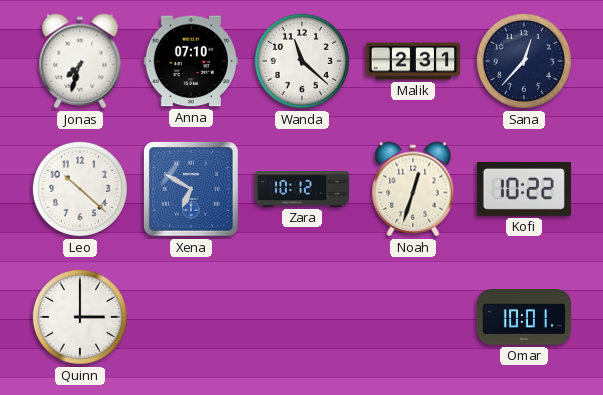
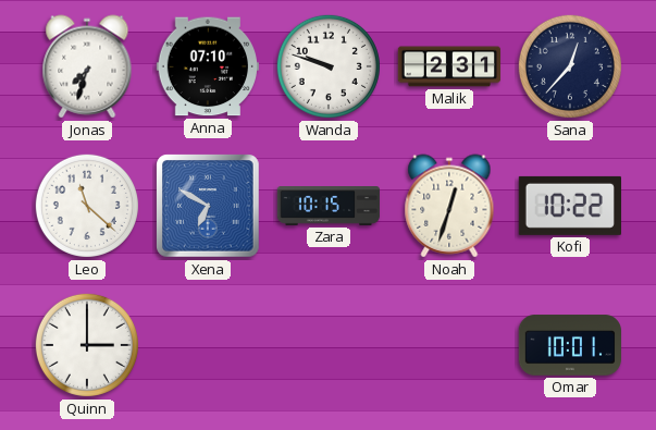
Wanda: 11:22 -> 9:48
Leo: 10:22 -> 11:22
Zara: 10:12 -> 10:15
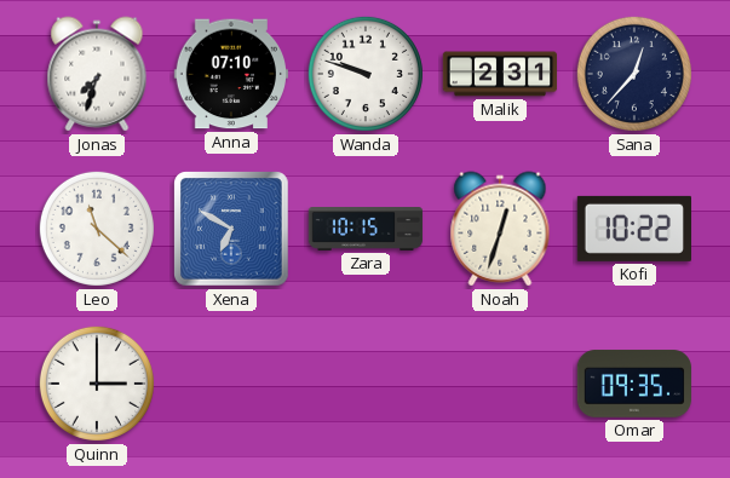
Omar: 10:01 -> 09:35
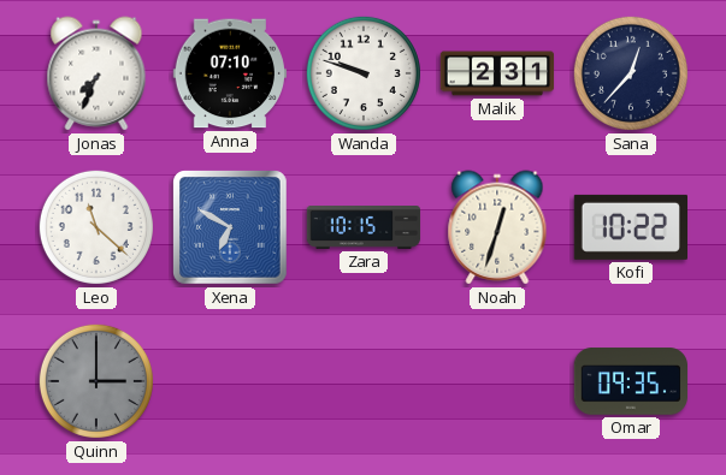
Jonas: 7:33 -> 7:34
Quinn dial: white -> grey
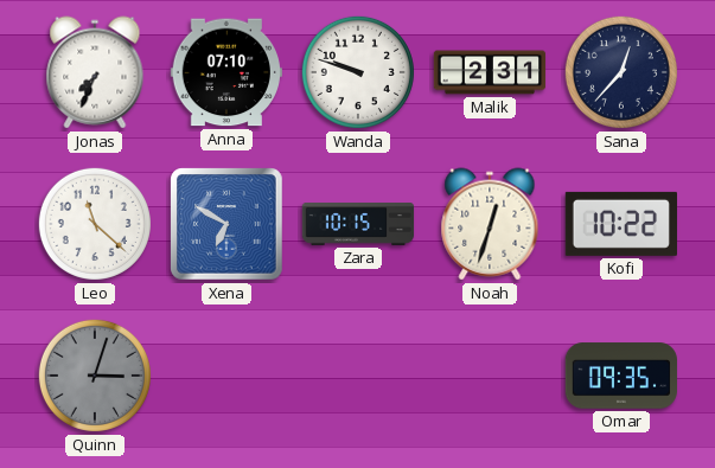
Quinn: 3:00 -> 3:03
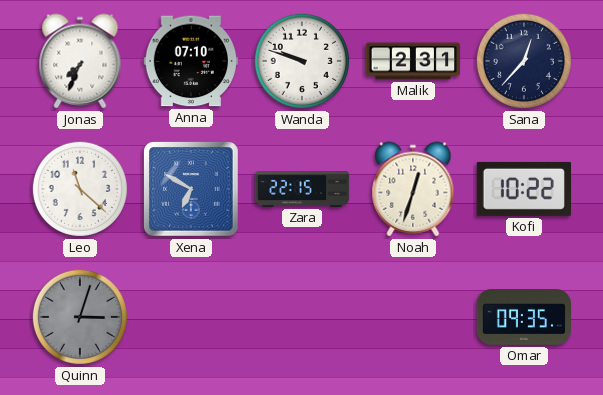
Zara: 10:15 -> 22:15
